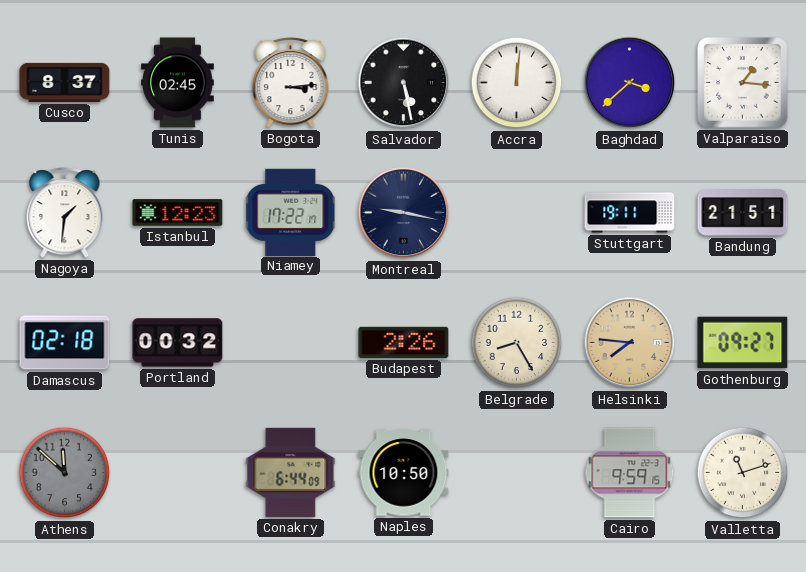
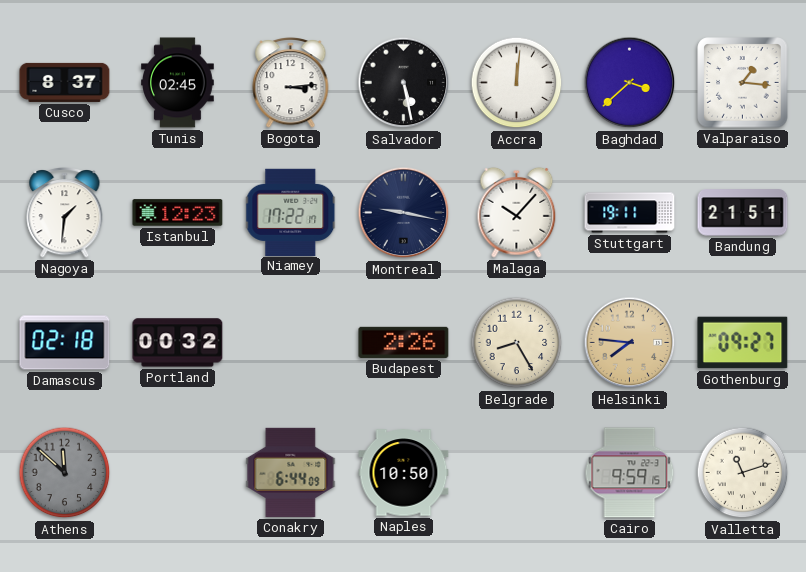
Malaga: none -> 10:07
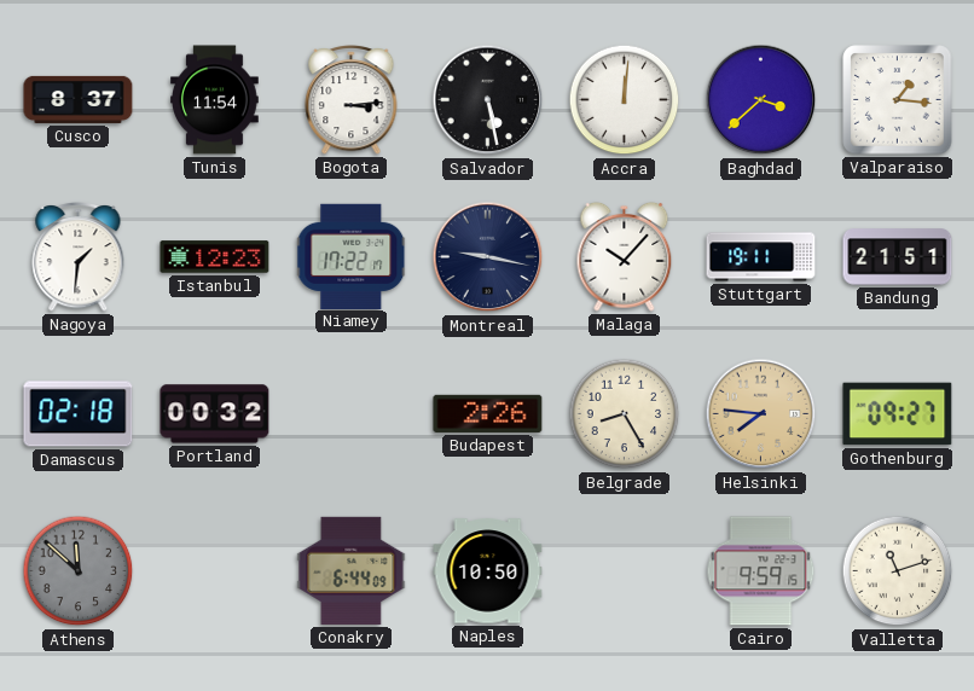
Tunis: 02:45 -> 11:54
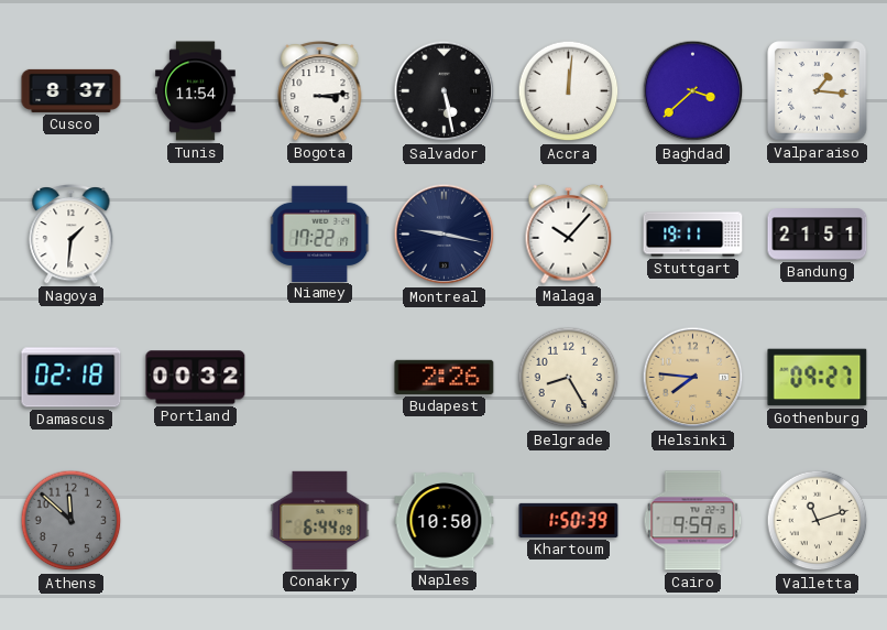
Istanbul: 12:23 -> none
Khartoum: none -> 1:50
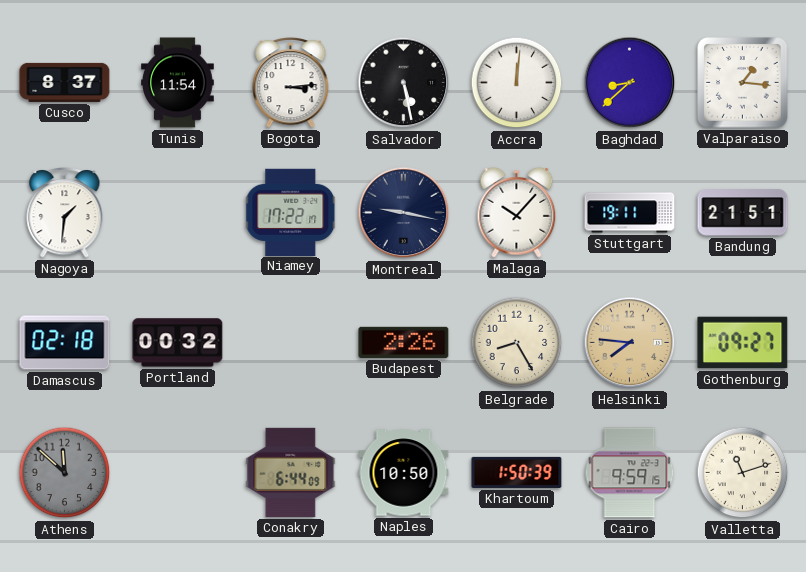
Baghdad: 3:38 -> 8:38
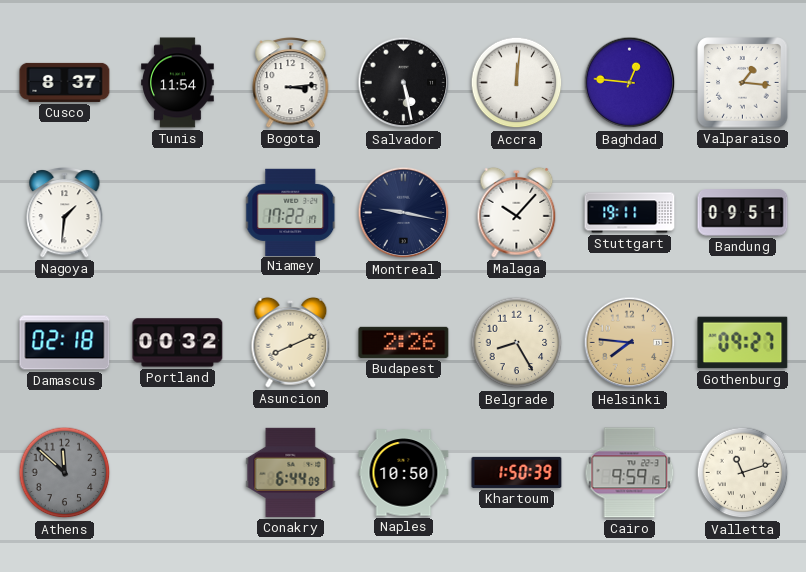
Baghdad: 8:38 -> 12:46
Bandung: 21:51 -> 09:51
Asuncion: none -> 8:11
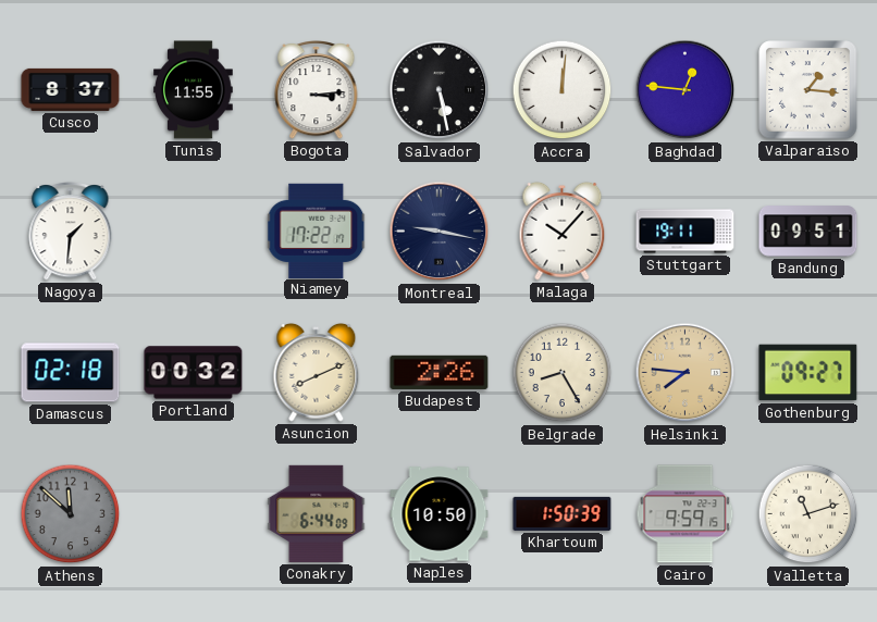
Tunis: 11:54 -> 11:55
